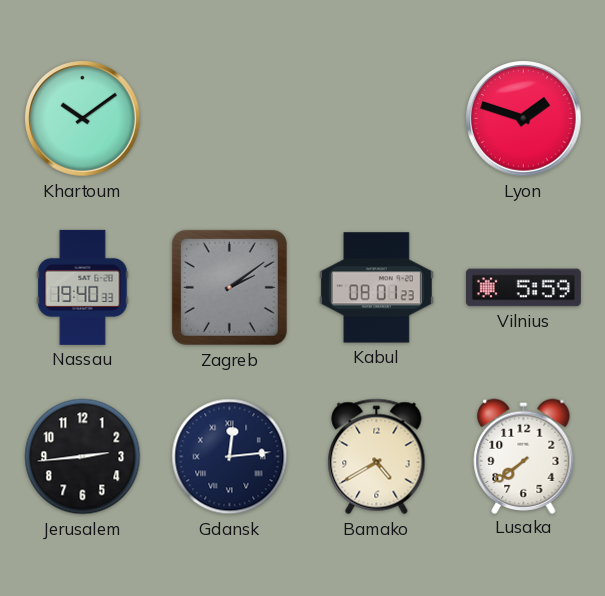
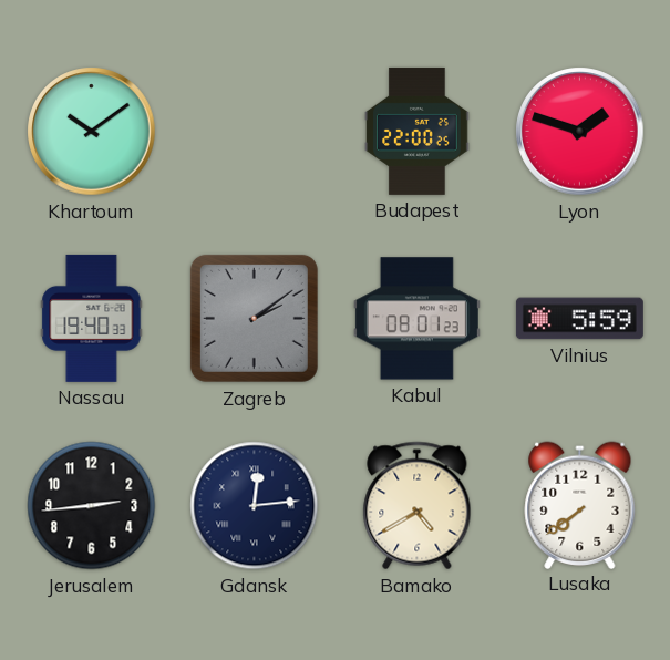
Budapest: none -> 22:00
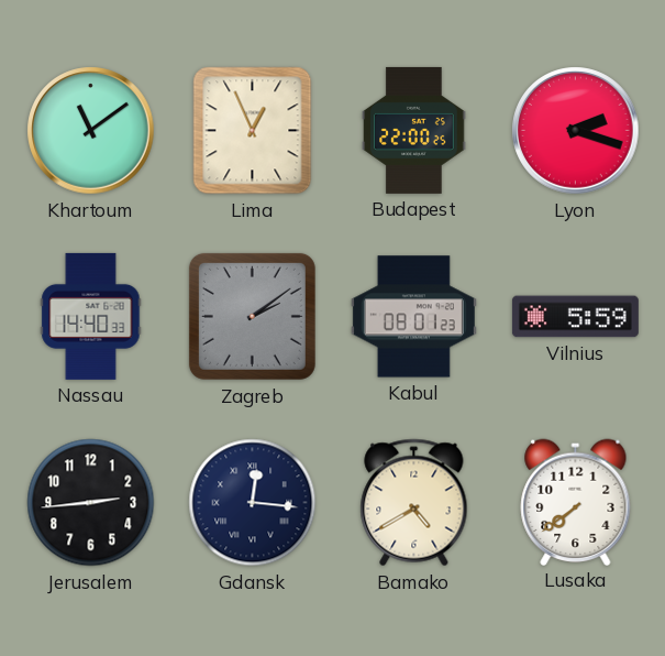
Khartoum: 10:09 -> 11:09
Lima: none -> 12:56
Lyon: 1:48 -> 2:18
Nassau: 19:40 -> 14:40
Gdansk: 12:14 -> 12:16
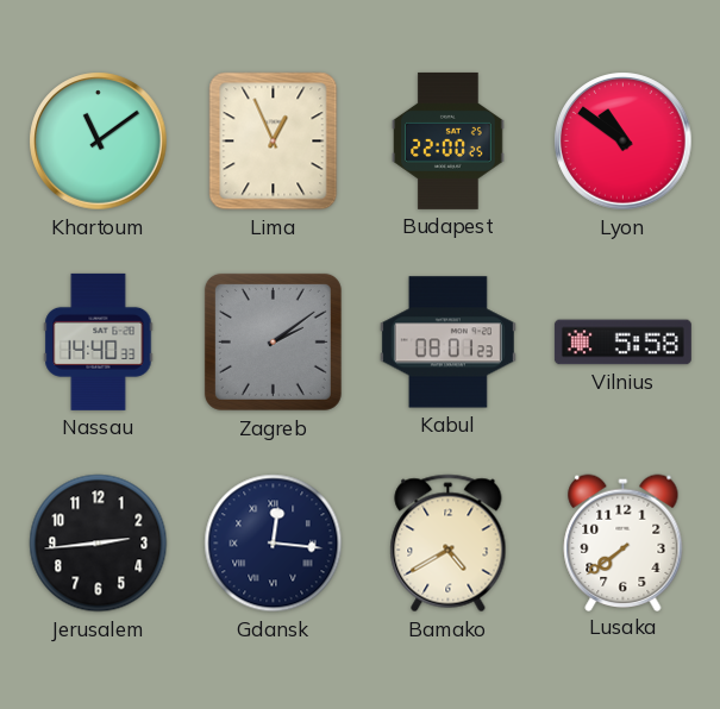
Lyon: 2:18 -> 10:51
Vilnius: 5:59 -> 5:58
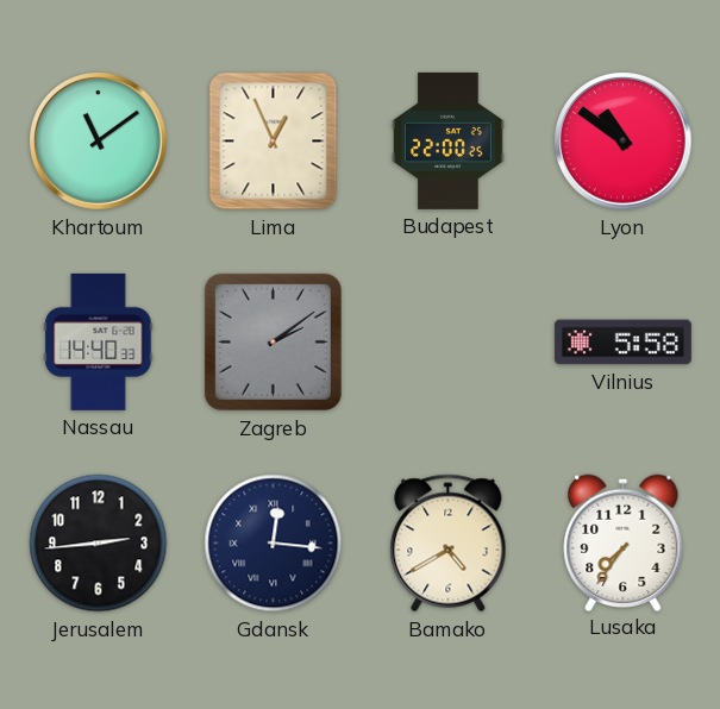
Kabul: 08:01 -> none
Lusaka: 7:39 -> 7:36
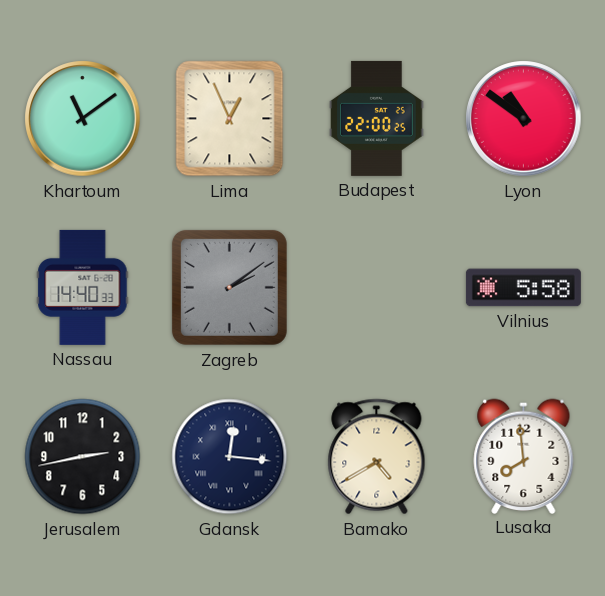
Jerusalem: 2:44 -> 2:43
Lusaka: 7:36 -> 7:59
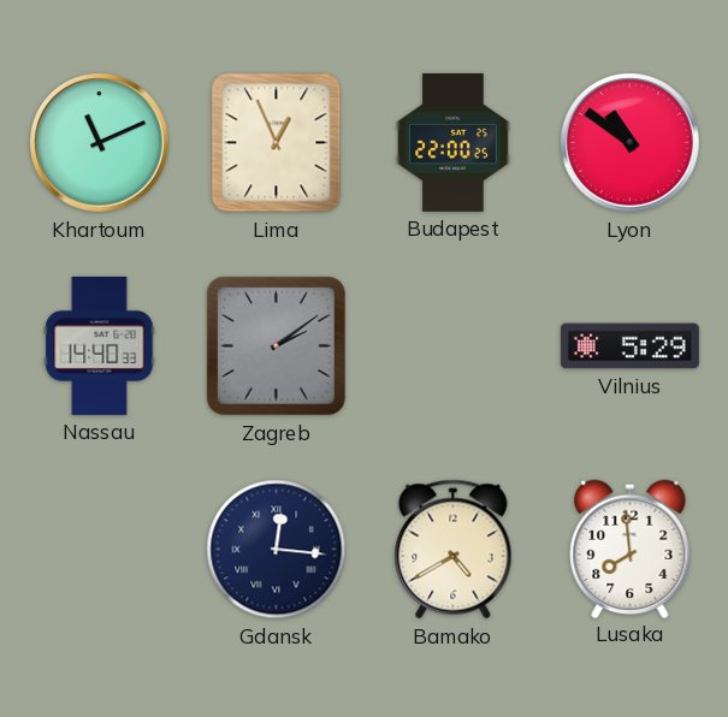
Khartoum: 11:09 -> 11:11
Vilnius: 5:58 -> 5:29
Jerusalem: 2:43 -> none
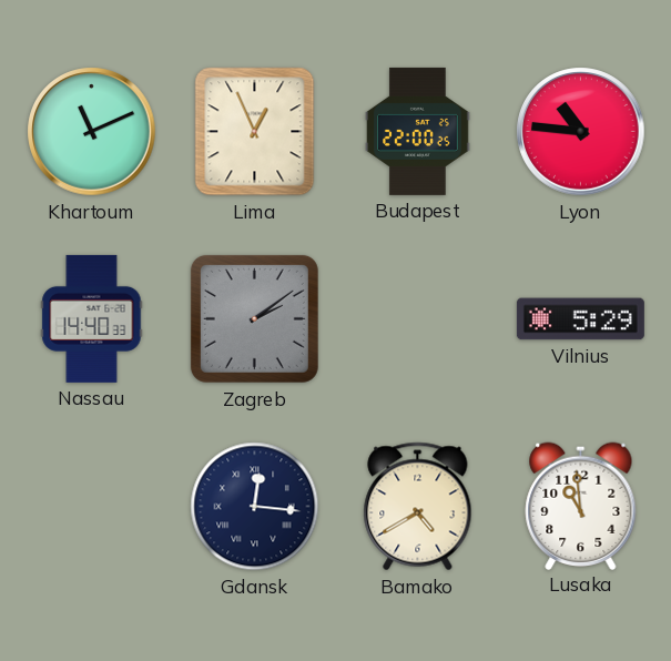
Lyon: 10:51 -> 10:46
Lusaka: 7:59 -> 10:59
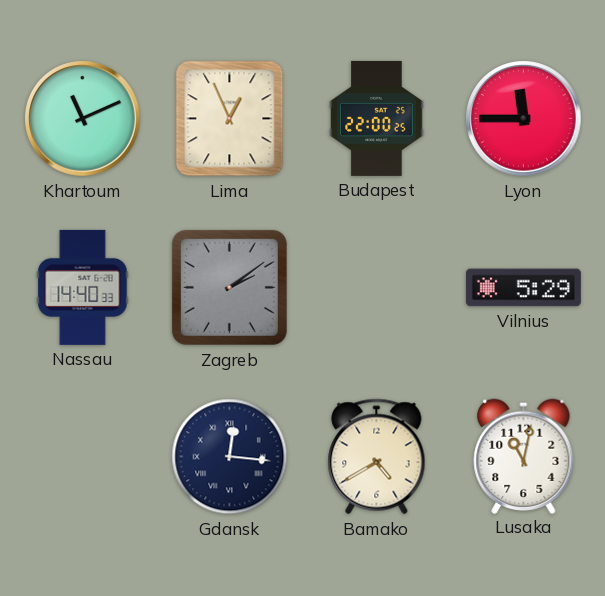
Lyon: 10:46 -> 11:45
Lusaka: 10:59 -> 11:02
